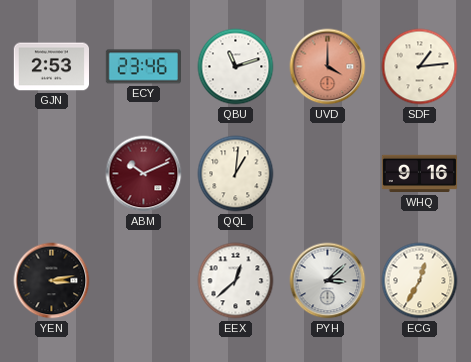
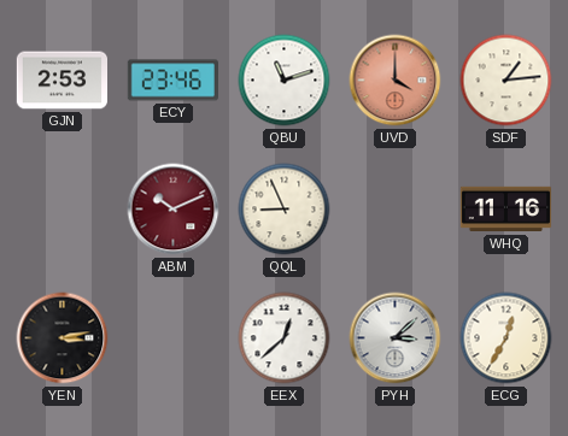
QQL: 1:01 -> 8:56
WHQ: 9:16 -> 11:16
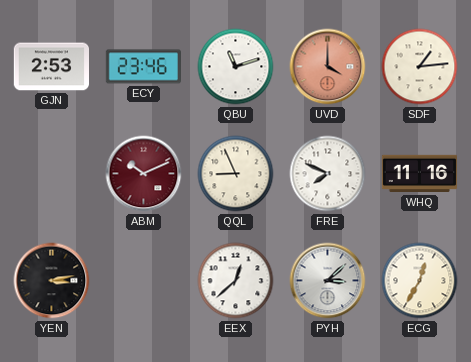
FRE: none -> 7:49
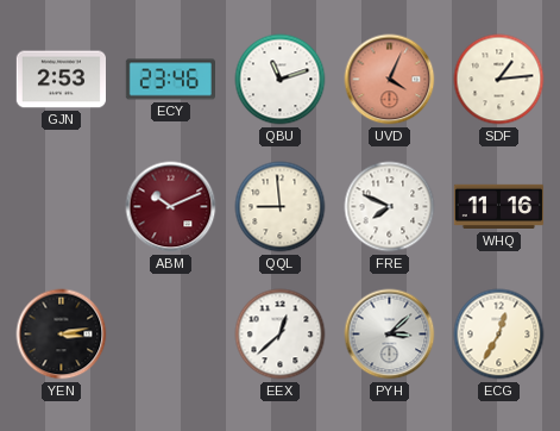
UVD: 4:00 -> 4:04
QQL: 8:56 -> 8:59
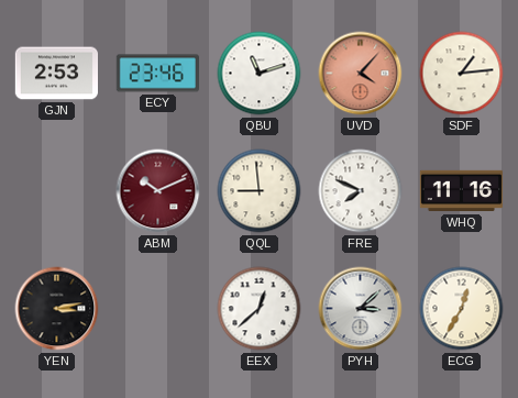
UVD: 4:04 -> 4:07
